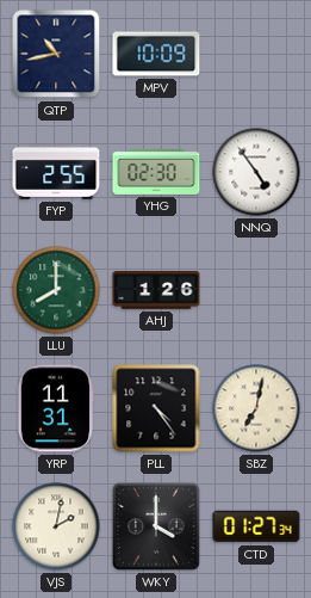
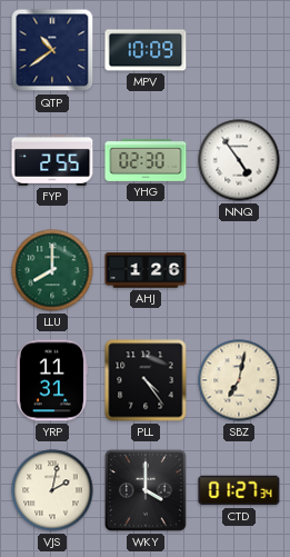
QTP: 10:43 -> 10:39
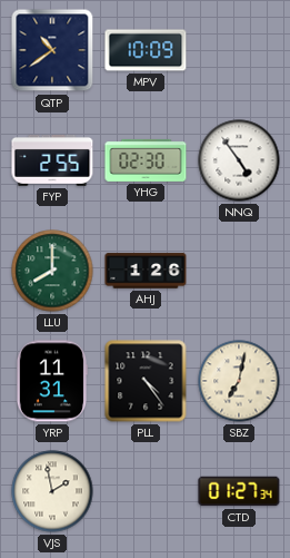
VJS: 2:02 -> 1:58
WKY: 4:00 -> none
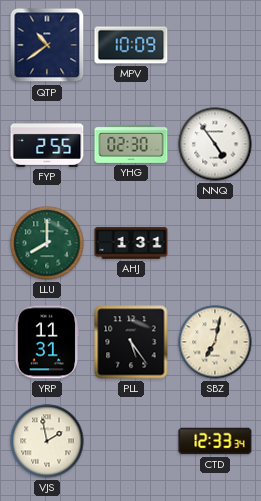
AHJ: 1:26 -> 1:31
PLL: 4:24 -> 5:24
CTD: 01:27 -> 12:33
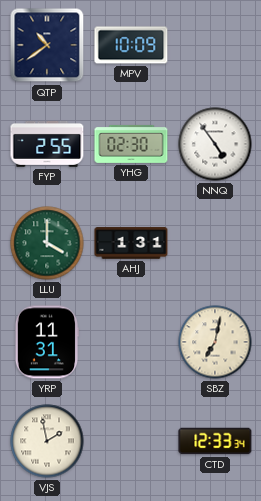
LLU: 8:00 -> 4:00
PLL: 5:24 -> none
